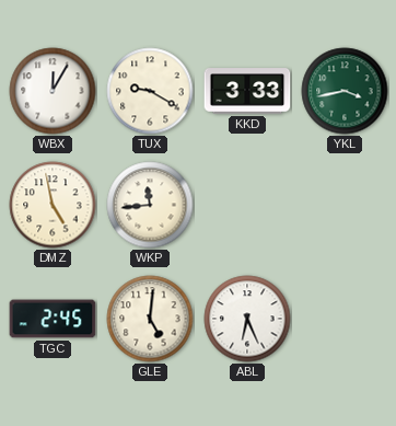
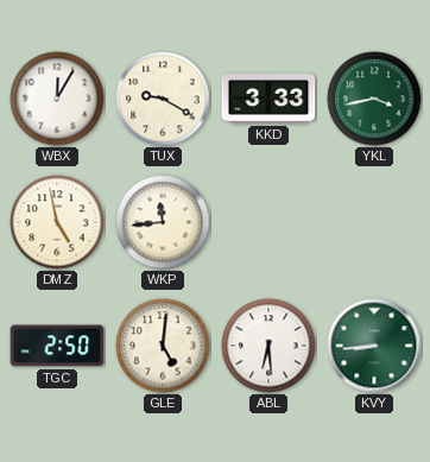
TGC: 2:45 -> 2:50
ABL: 6:26 -> 6:29
KVY: none -> 8:44
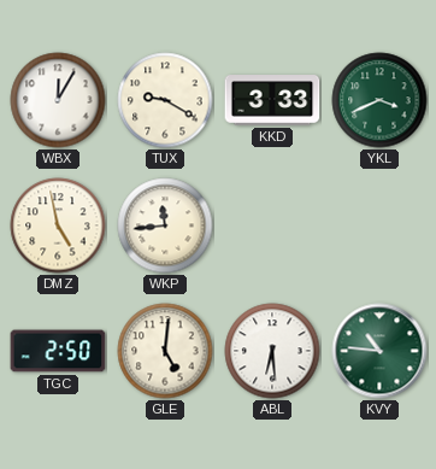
YKL: 3:43 -> 3:41
KVY: 8:44 -> 10:46
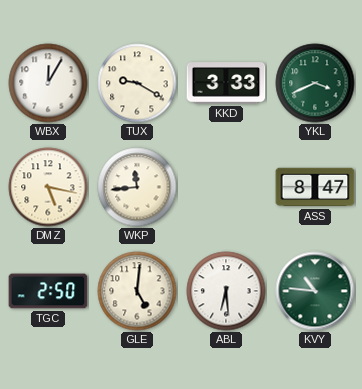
DMZ: 4:58 -> 5:17
ASS: none -> 8:47
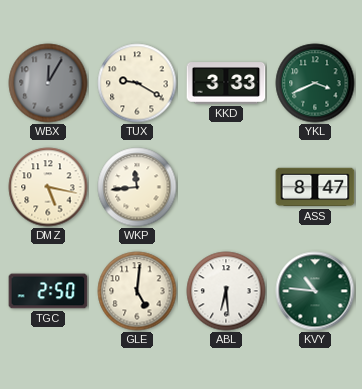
WBX dial: white -> grey
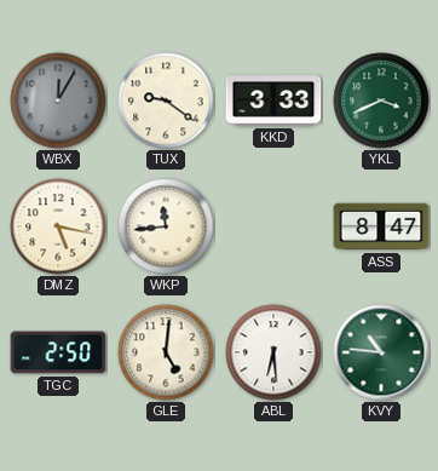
TUX: 9:20 -> 9:21
